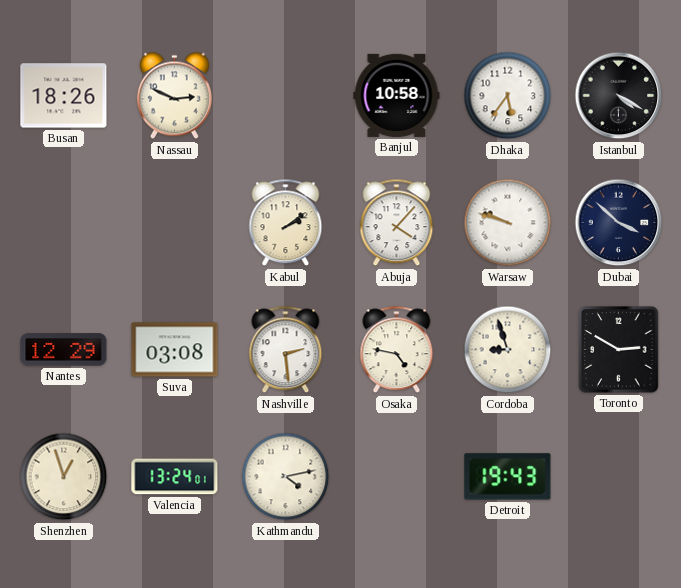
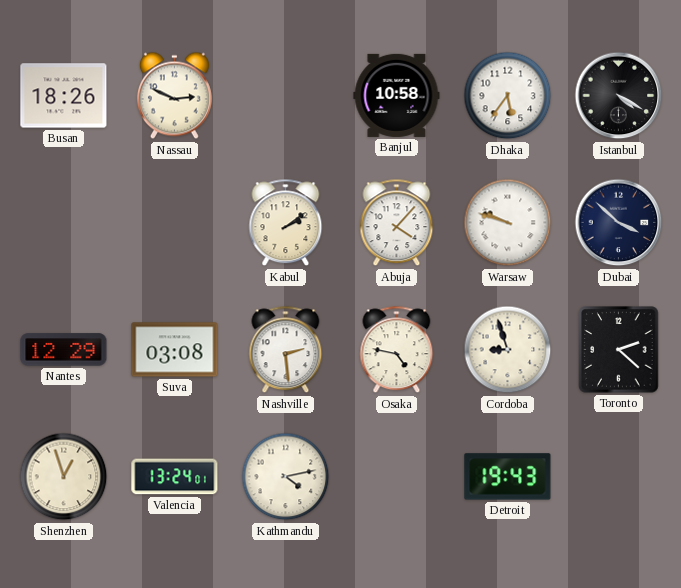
Toronto: 2:50 -> 2:22
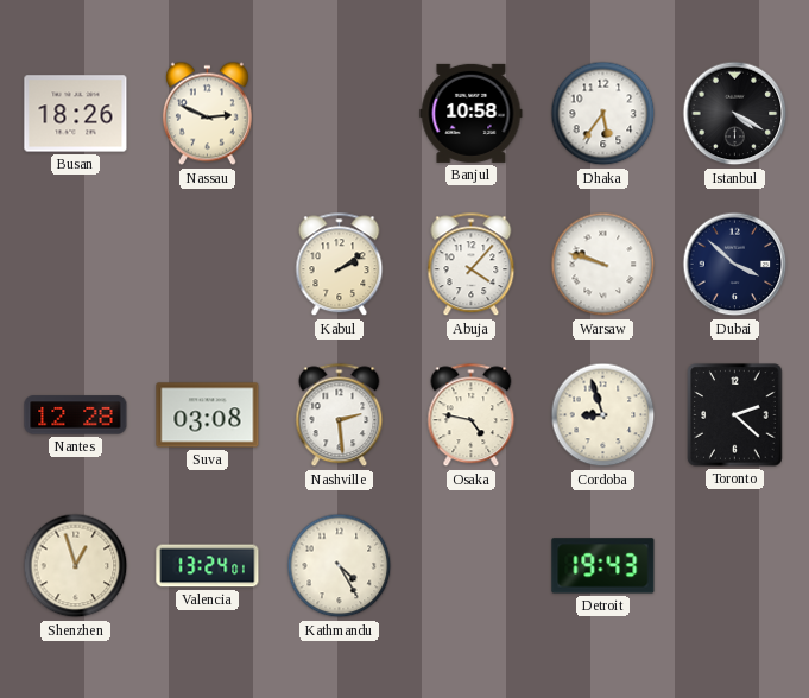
Nantes: 12:29 -> 12:28
Kathmandu: 4:13 -> 4:25
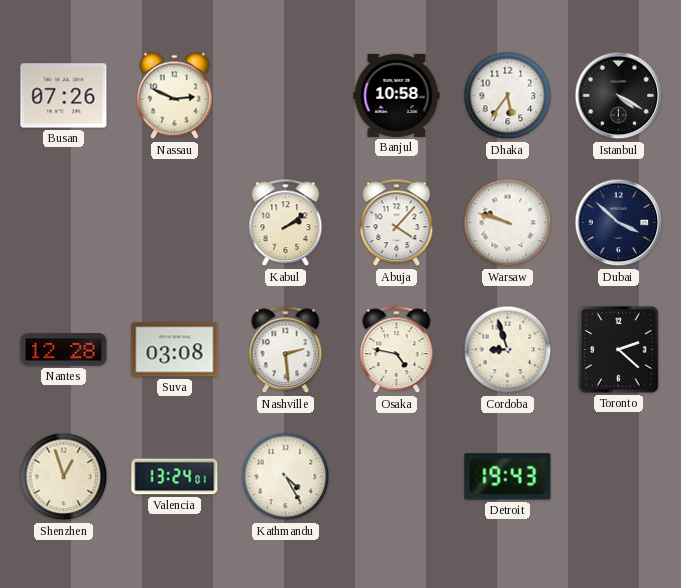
Busan: 18:26 -> 07:26
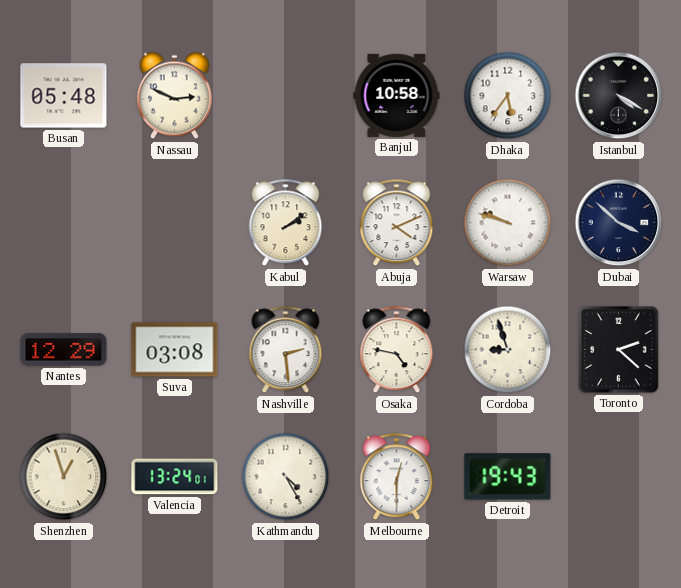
Busan: 07:26 -> 05:48
Abuja: 4:07 -> 4:11
Nantes: 12:28 -> 12:29
Melbourne: none -> 12:30
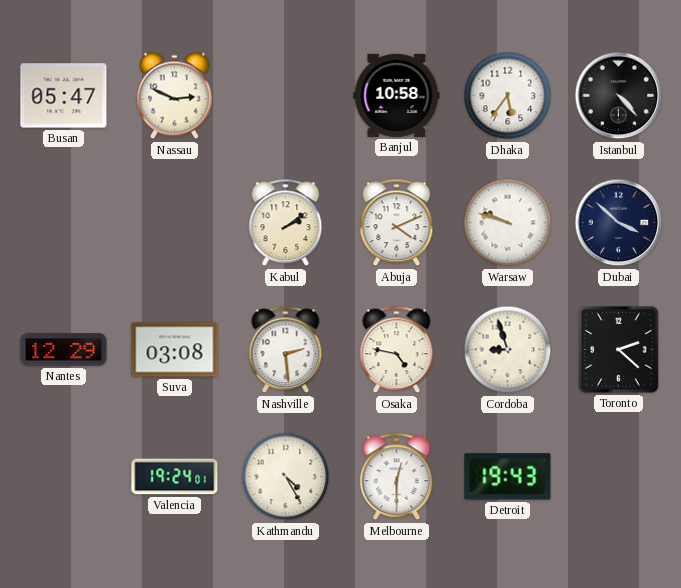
Busan: 05:48 -> 05:47
Istanbul: 4:20 -> 4:23
Shenzhen: 12:57 -> none
Valencia: 13:24 -> 19:24
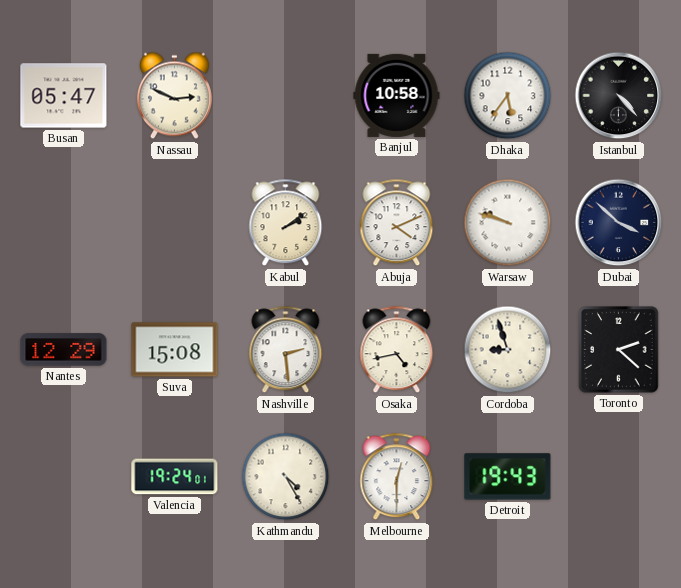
Suva: 03:08 -> 15:08
Osaka: 4:47 -> 4:43
